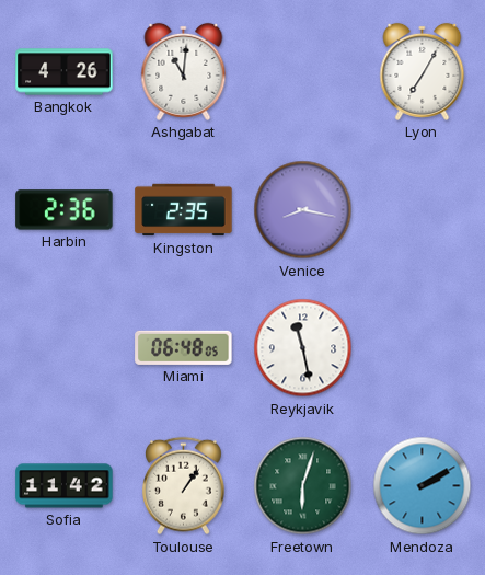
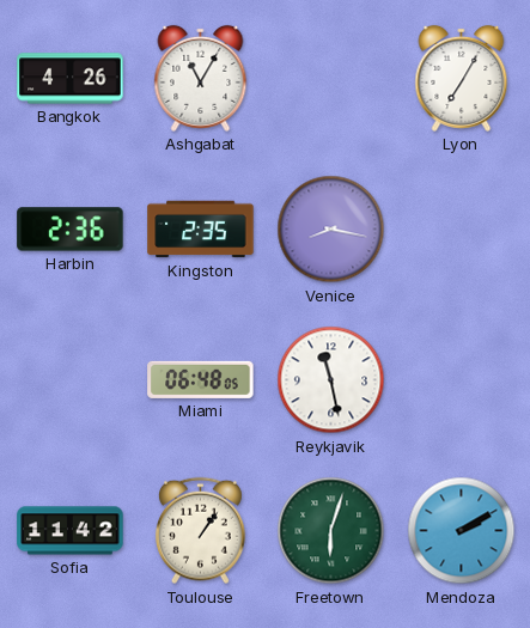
Ashgabat: 11:01 -> 11:05
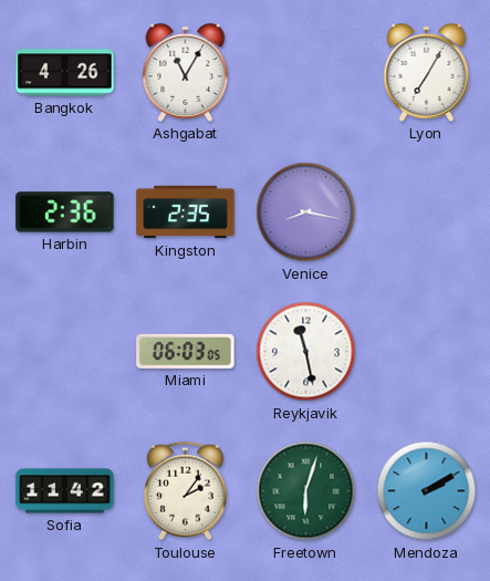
Miami: 06:48 -> 06:03
Toulouse: 1:06 -> 2:06
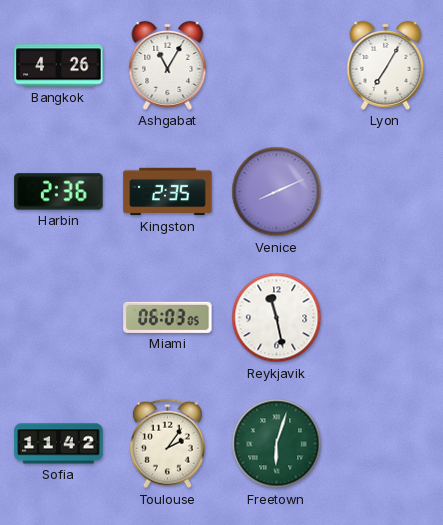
Venice: 8:17 -> 8:11
Mendoza: 2:10 -> none
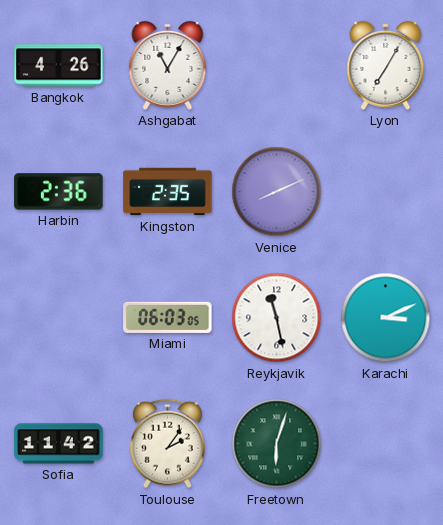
Karachi: none -> 3:11
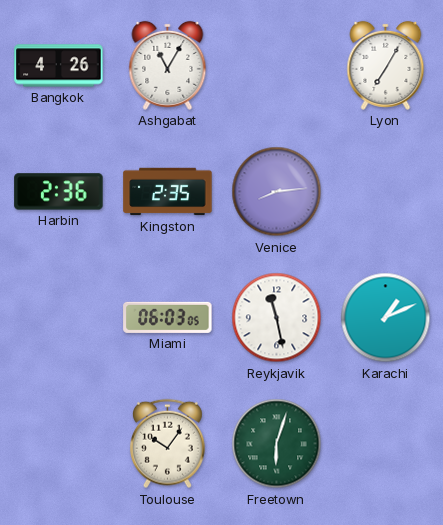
Venice: 8:11 -> 8:14
Karachi: 3:11 -> 1:11
Sofia: 11:42 -> none
Toulouse: 2:06 -> 10:06
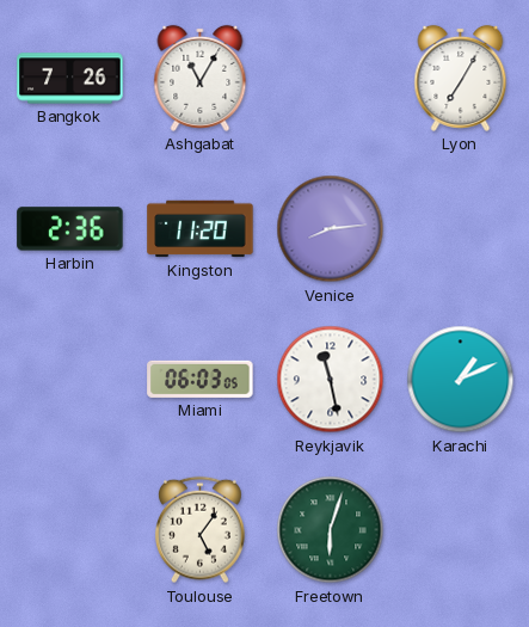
Bangkok: 4:26 -> 7:26
Kingston: 2:35 -> 11:20
Toulouse: 10:06 -> 5:06
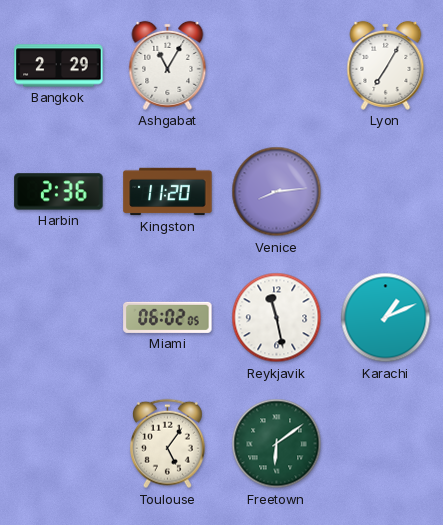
Bangkok: 7:26 -> 2:29
Miami: 06:03 -> 06:02
Freetown: 6:03 -> 6:09
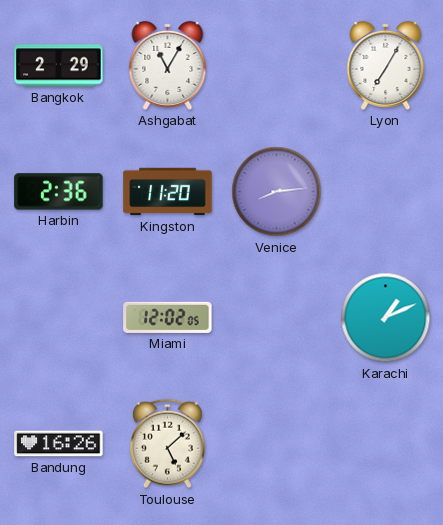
Miami: 06:02 -> 12:02
Reykjavik: 11:28 -> none
Bandung: none -> 16:26
Toulouse: 5:06 -> 5:08
Freetown: 6:09 -> none
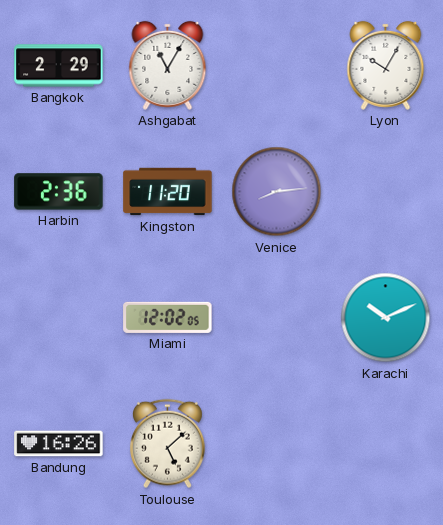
Lyon: 7:05 -> 10:05
Karachi: 1:11 -> 10:11
